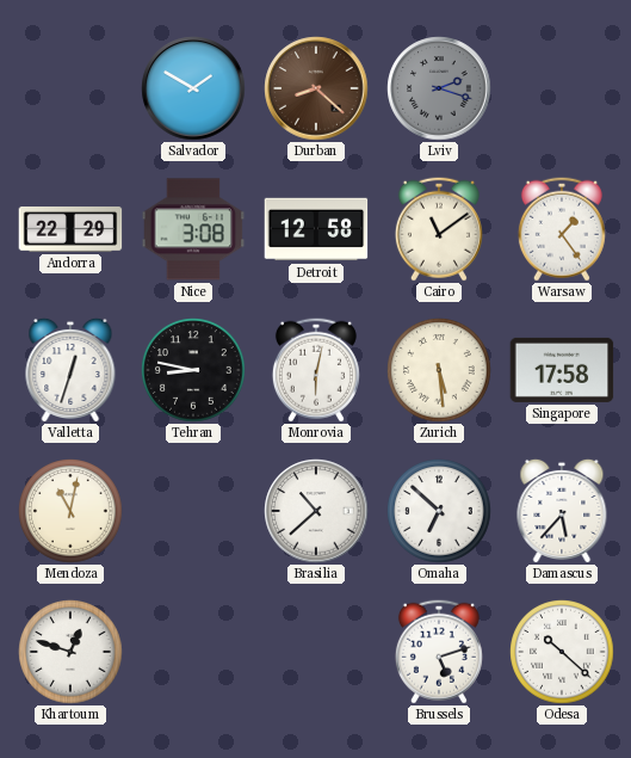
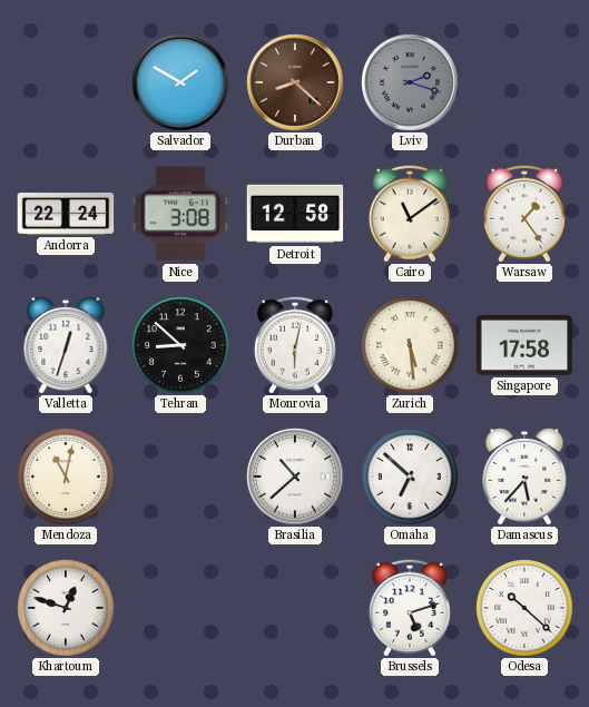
Andorra: 22:29 -> 22:24
Tehran: 8:47 -> 8:52
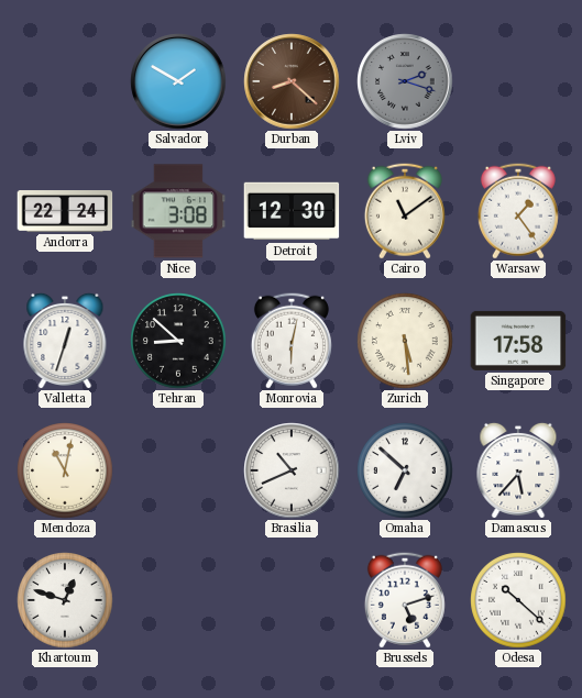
Detroit: 12:58 -> 12:30
Brasilia: 10:38 -> 10:41
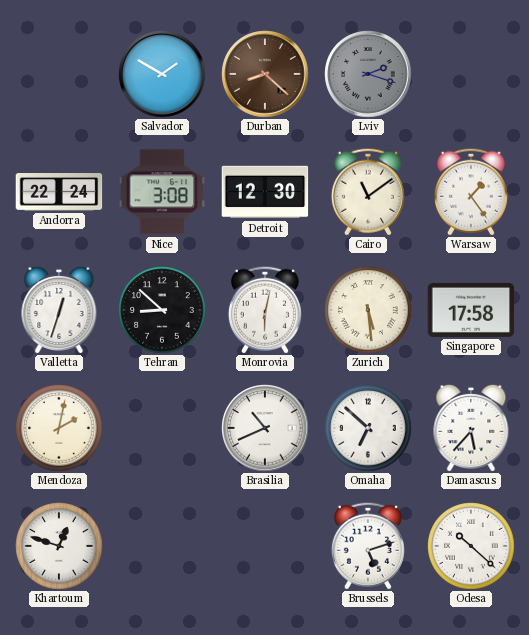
Mendoza: 11:02 -> 2:02
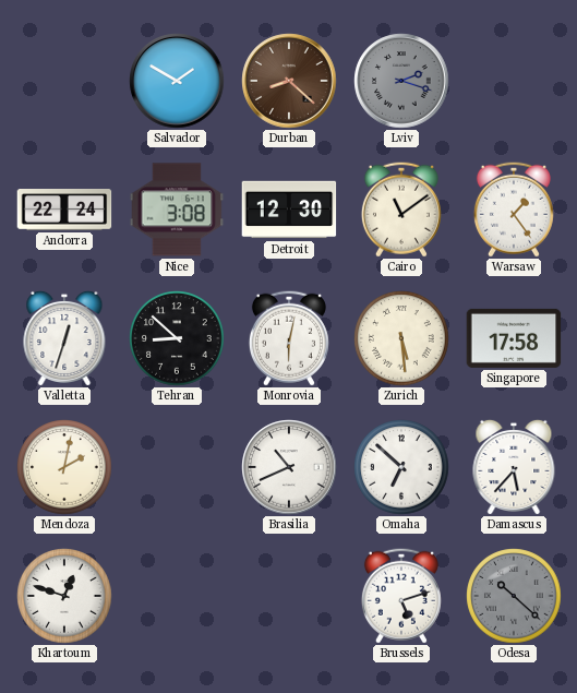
Odesa dial: white -> grey
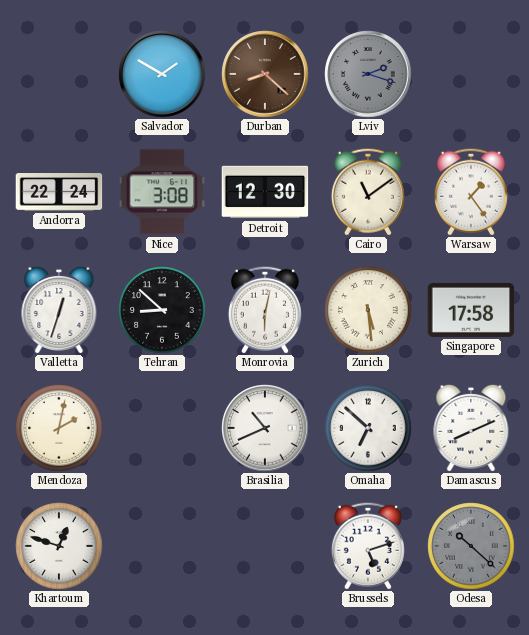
Damascus: 5:37 -> 8:11
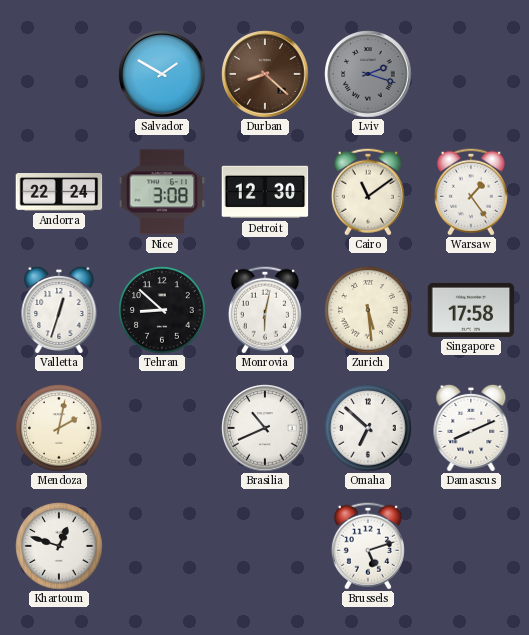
Odesa: 10:22 -> none
